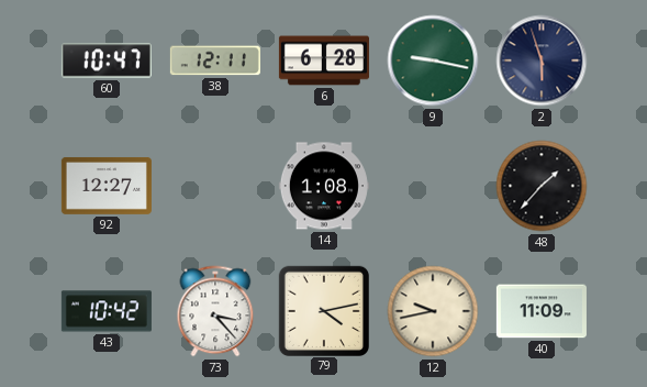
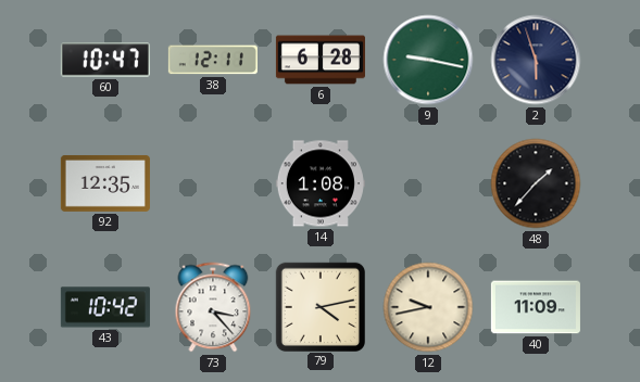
92: 12:27 -> 12:35
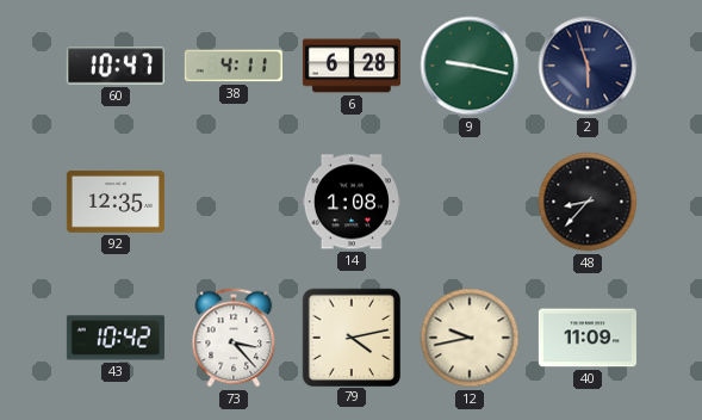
38: 12:11 -> 4:11
48: 1:37 -> 8:37
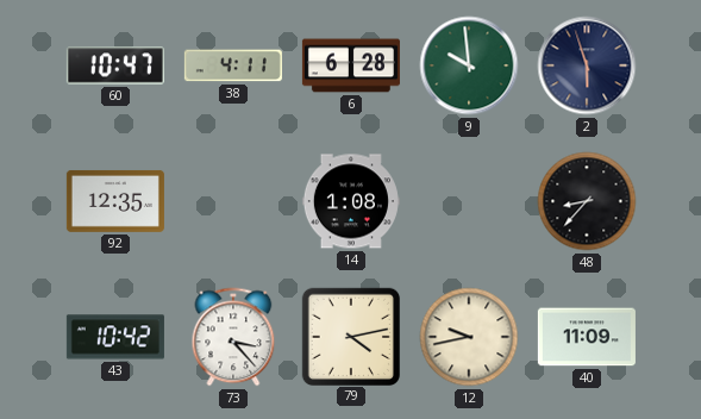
9: 9:17 -> 9:59
